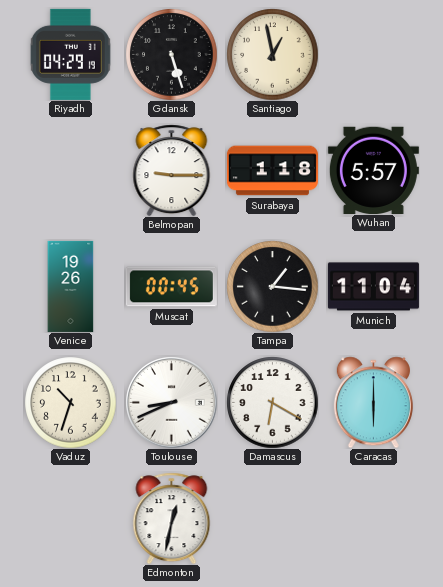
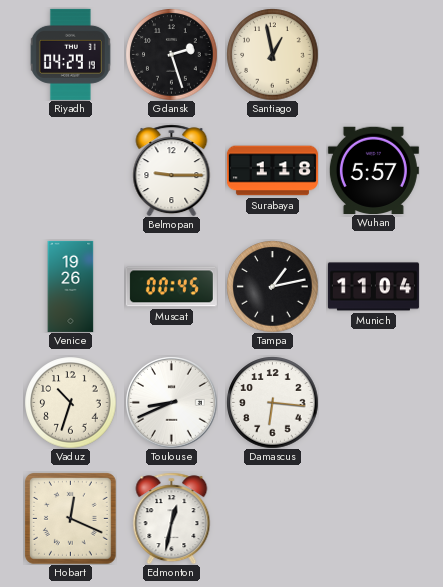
Gdansk: 5:27 -> 2:27
Tampa: 1:16 -> 1:13
Damascus: 6:20 -> 6:16
Caracas: 6:00 -> none
Hobart: none -> 12:19
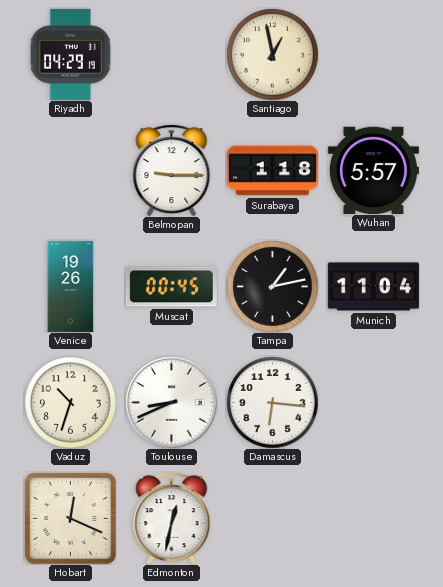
Gdansk: 2:27 -> none
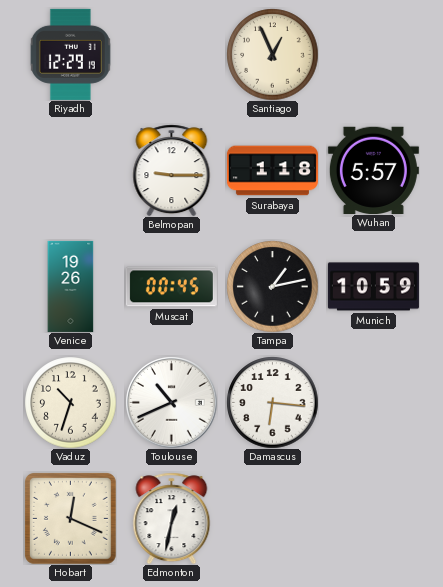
Riyadh: 04:29 -> 12:29
Santiago: 12:58 -> 12:56
Munich: 11:04 -> 10:59
Toulouse: 8:41 -> 10:41
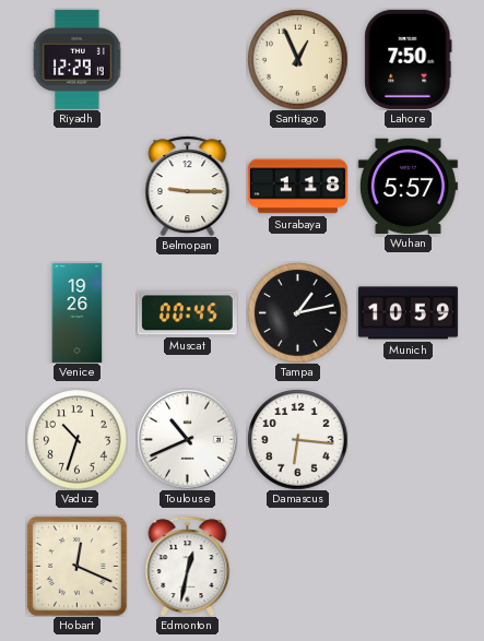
Lahore: none -> 7:50
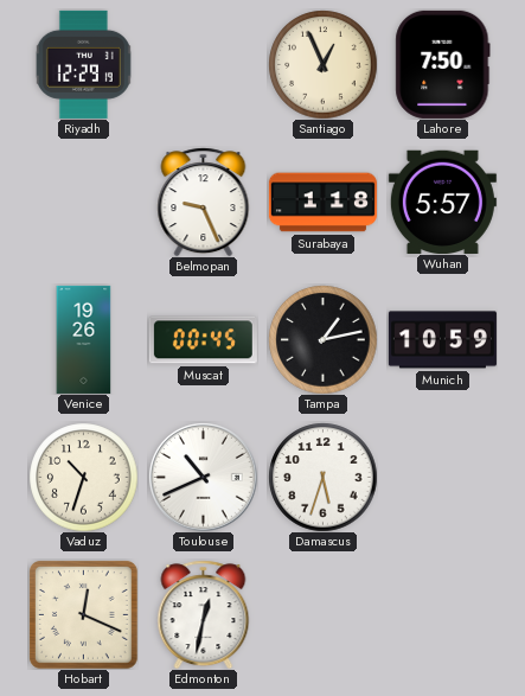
Belmopan: 9:15 -> 9:26
Damascus: 6:16 -> 5:33
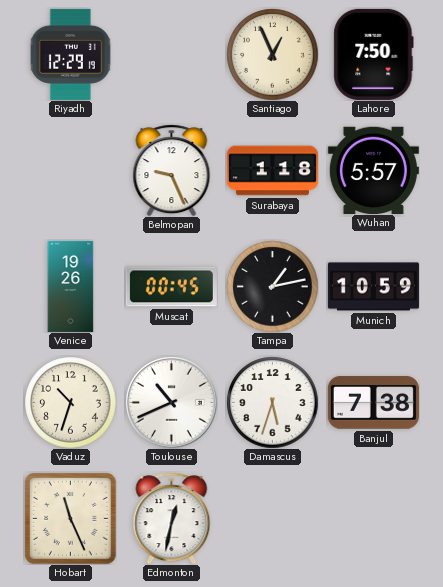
Banjul: none -> 7:38
Hobart: 12:19 -> 11:26
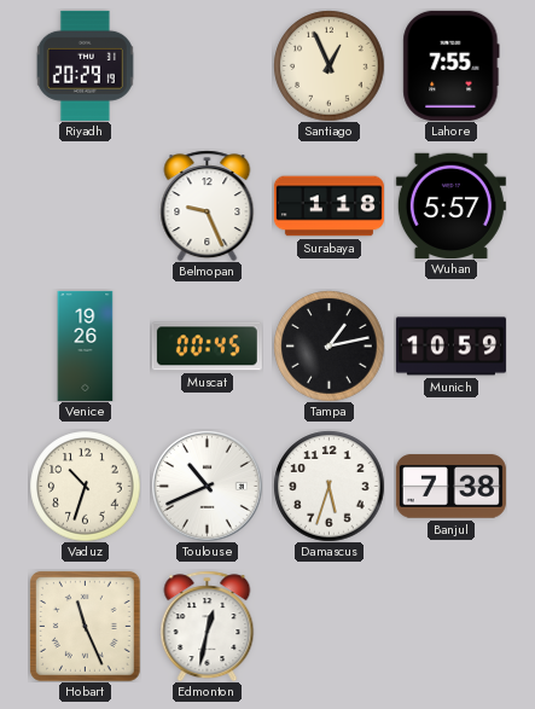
Riyadh: 12:29 -> 20:29
Lahore: 7:50 -> 7:55
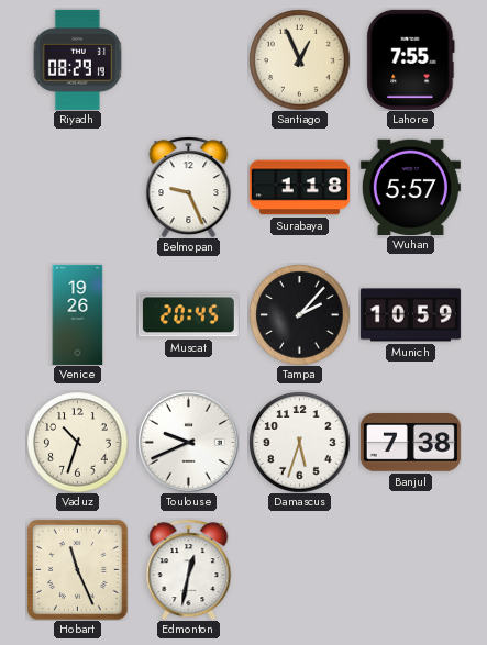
Riyadh: 20:29 -> 08:29
Muscat: 00:45 -> 20:45
Tampa: 1:13 -> 2:07
Toulouse: 10:41 -> 9:41
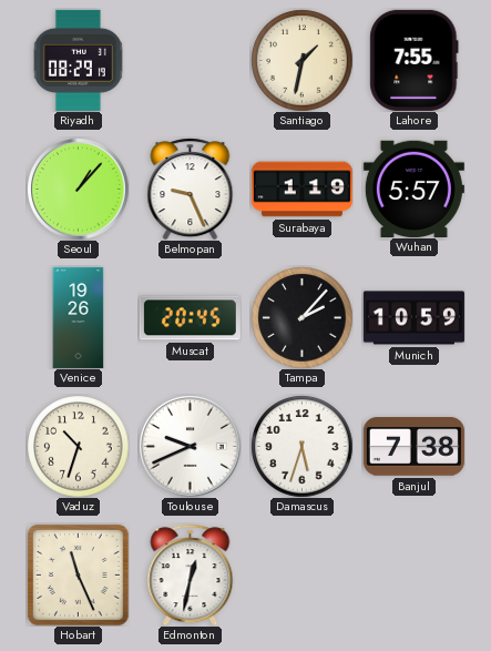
Santiago: 12:56 -> 1:32
Seoul: none -> 1:07
Surabaya: 1:18 -> 1:19
